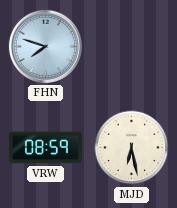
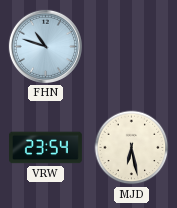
FHN: 7:48 -> 10:48
VRW: 08:59 -> 23:54
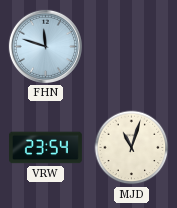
FHN: 10:48 -> 11:48
MJD: 6:28 -> 11:03
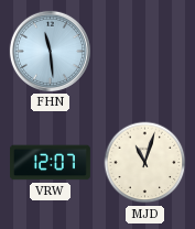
FHN: 11:48 -> 11:29
VRW: 23:54 -> 12:07
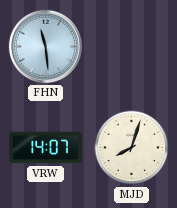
VRW: 12:07 -> 14:07
MJD: 11:03 -> 8:03
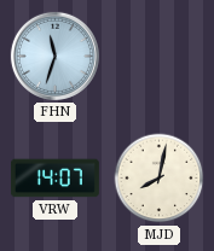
FHN: 11:29 -> 11:33
MJD: 8:03 -> 8:02
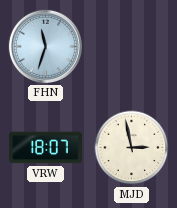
VRW: 14:07 -> 18:07
MJD: 8:02 -> 2:58
